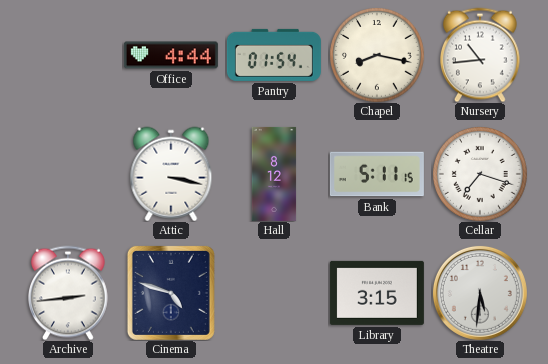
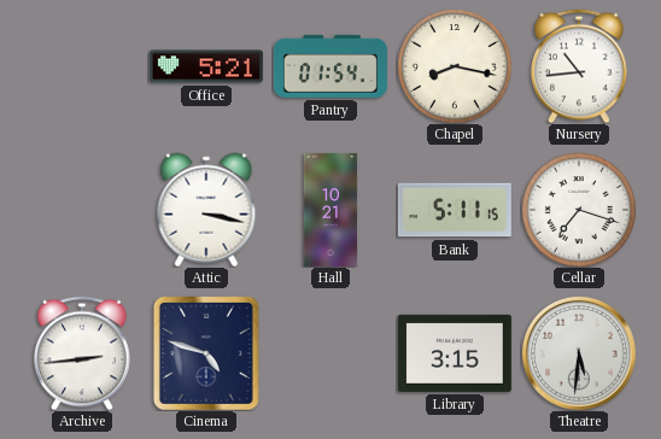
Office: 4:44 -> 5:21
Hall: 8:12 -> 10:21
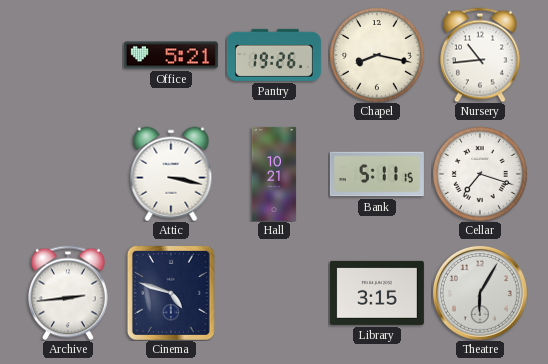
Pantry: 01:54 -> 19:26
Theatre: 5:31 -> 6:05
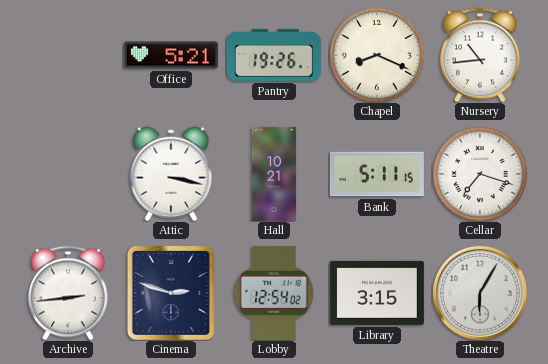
Chapel: 8:17 -> 8:19
Cinema: 4:48 -> 2:48
Lobby: none -> 12:54
